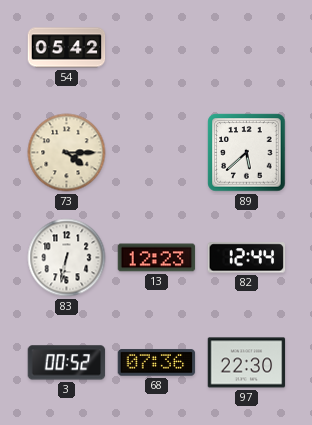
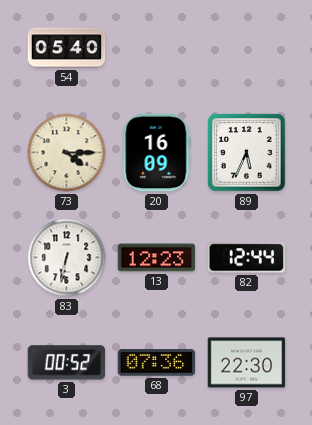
54: 05:42 -> 05:40
20: none -> 16:09
89: 5:38 -> 5:34
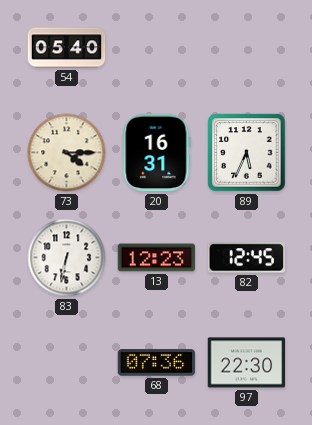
20: 16:09 -> 16:31
82: 12:44 -> 12:45
3: 00:52 -> none
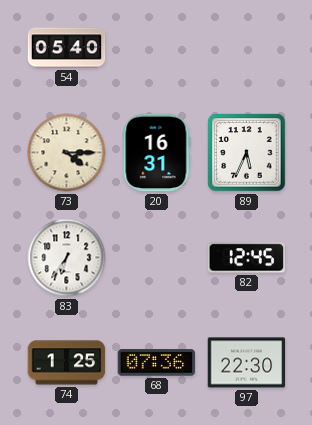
83: 6:32 -> 6:36
13: 12:23 -> none
74: none -> 1:25
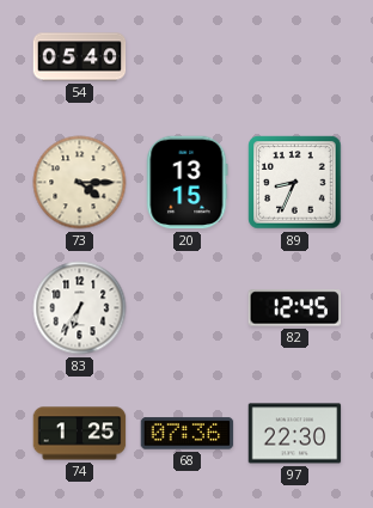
20: 16:31 -> 13:15
89: 5:34 -> 8:34
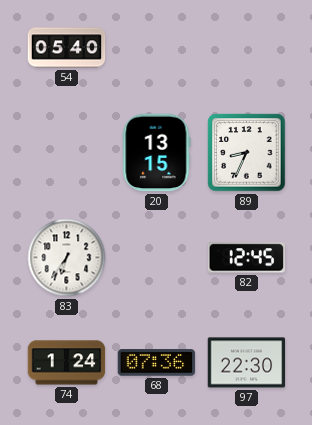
73: 4:15 -> none
74: 1:25 -> 1:24
